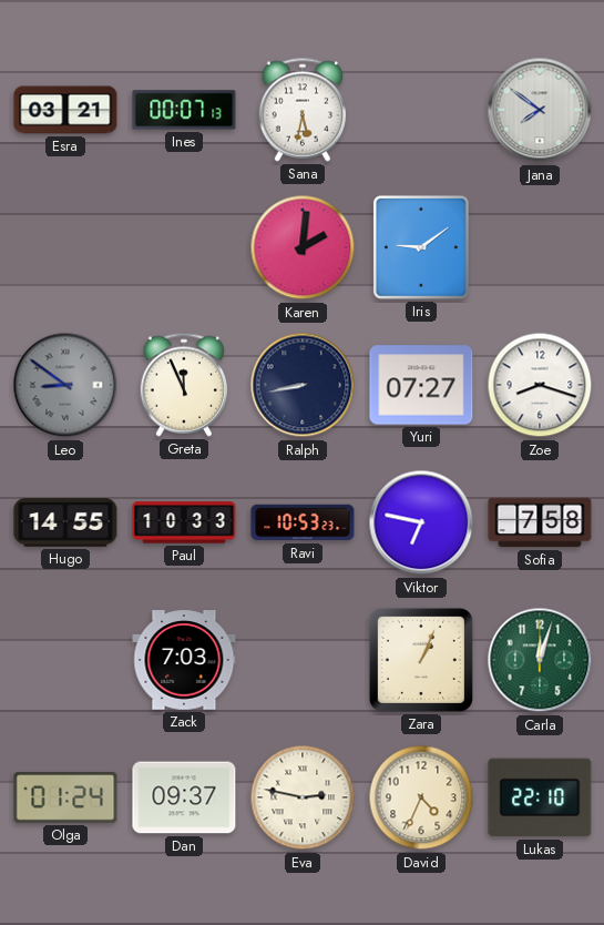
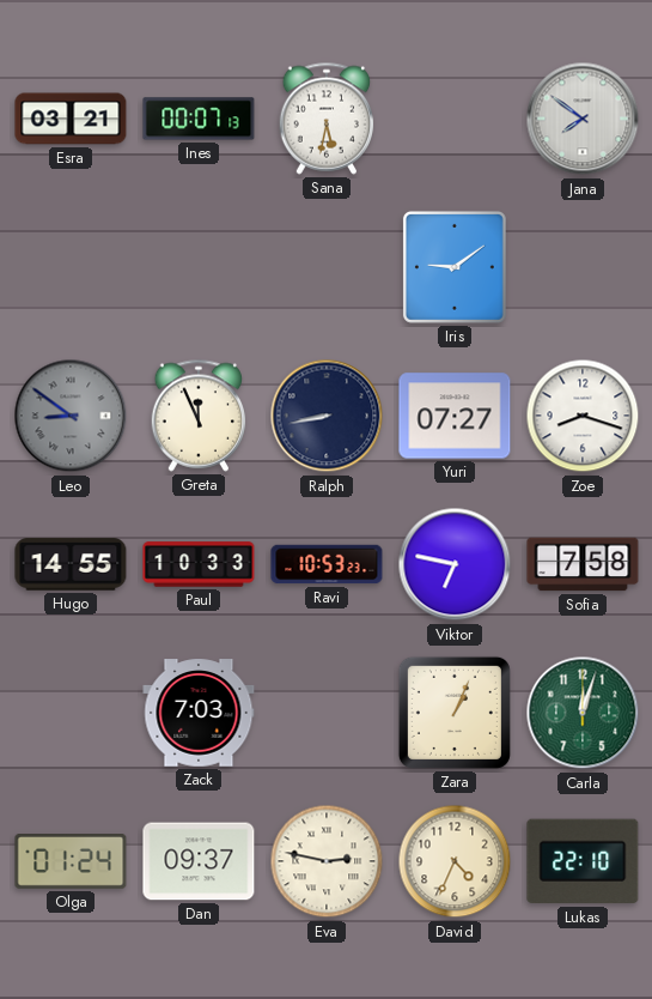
Karen: 2:01 -> none
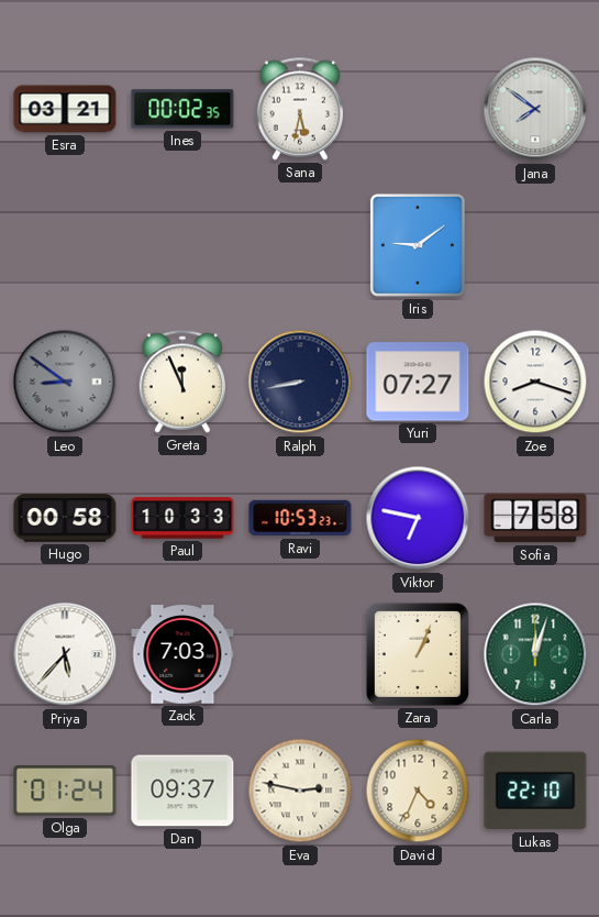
Ines: 00:07 -> 00:02
Hugo: 14:55 -> 00:58
Priya: none -> 5:37
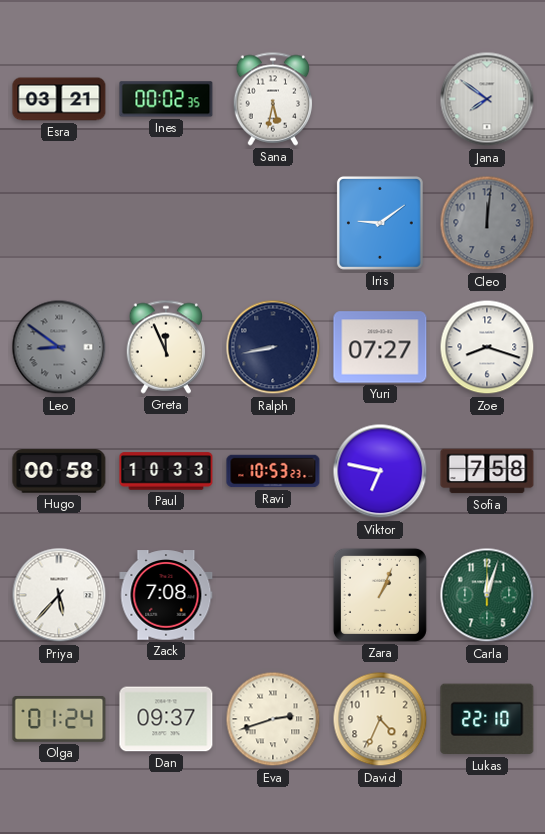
Cleo: none -> 12:01
Zack: 7:03 -> 7:08
Eva: 2:47 -> 2:42
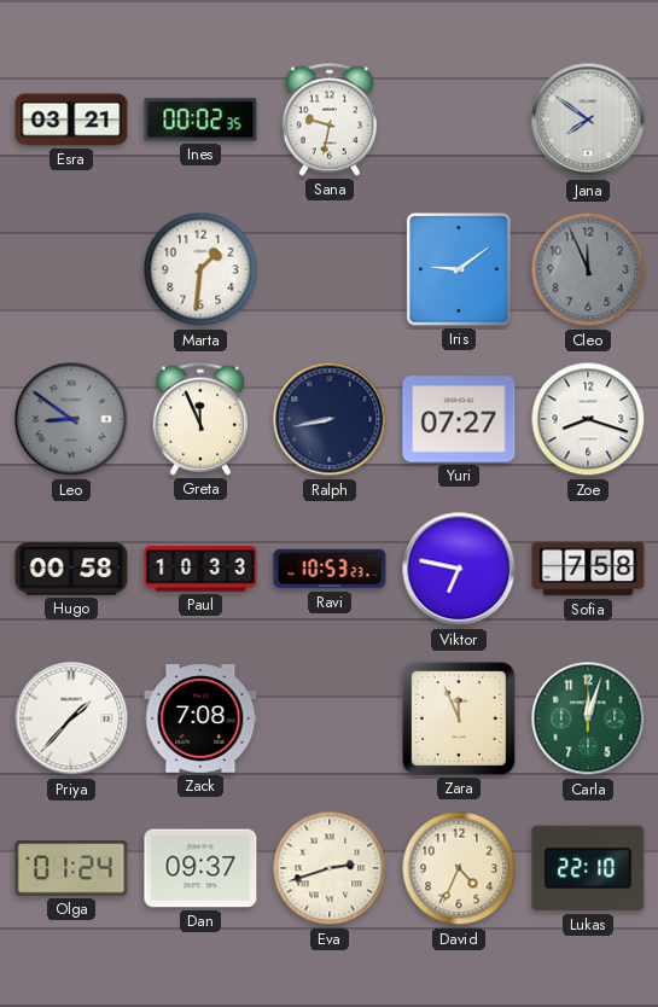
Sana: 5:32 -> 9:32
Marta: none -> 1:31
Cleo: 12:01 -> 11:56
Priya: 5:37 -> 1:37
Zara: 1:04 -> 11:56
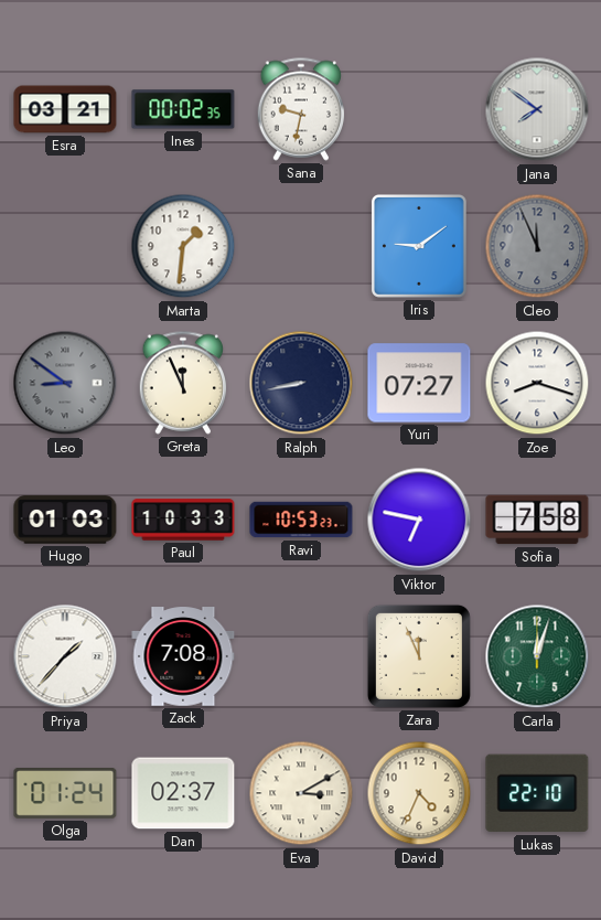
Hugo: 00:58 -> 01:03
Dan: 09:37 -> 02:37
Eva: 2:42 -> 3:10
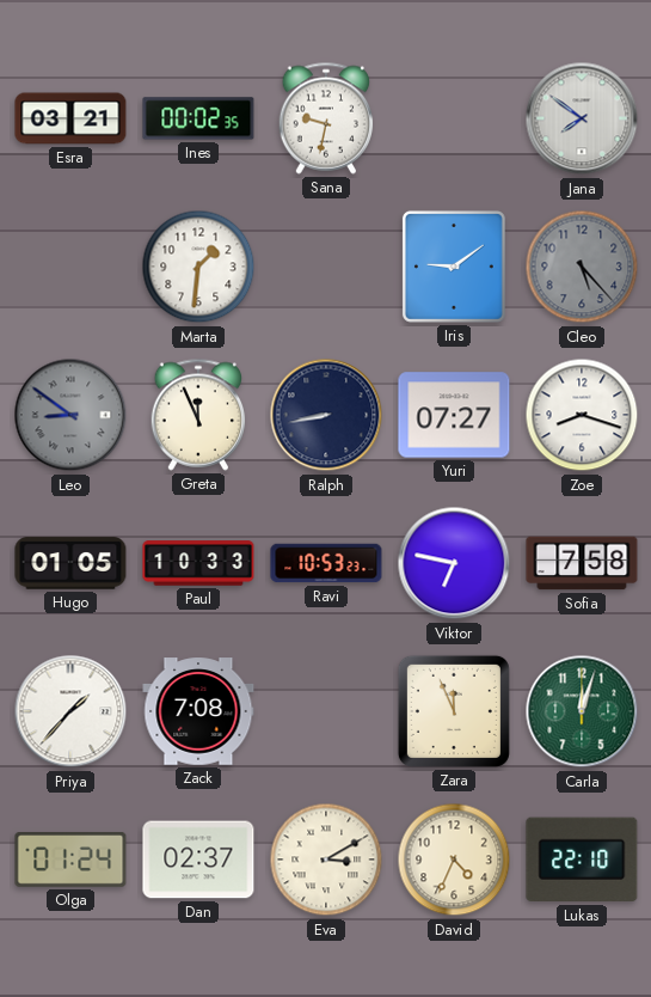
Cleo: 11:56 -> 5:23
Hugo: 01:03 -> 01:05
